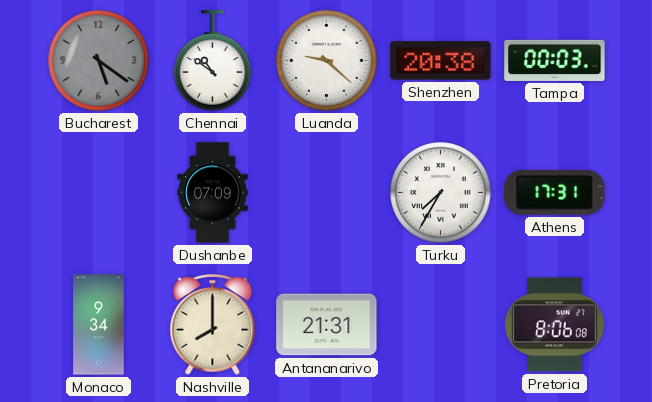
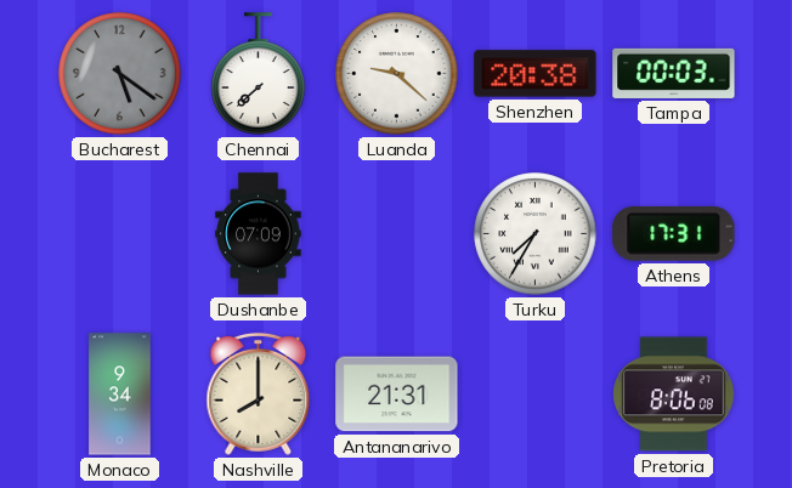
Chennai: 10:51 -> 7:38
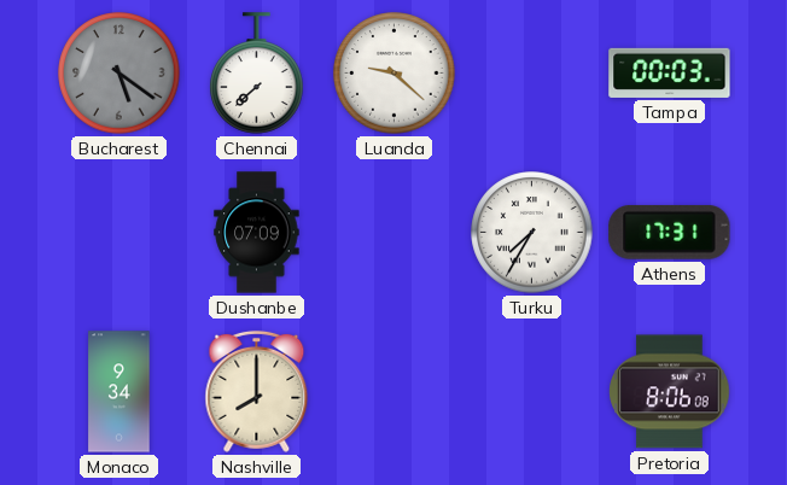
Shenzhen: 20:38 -> none
Antananarivo: 21:31 -> none
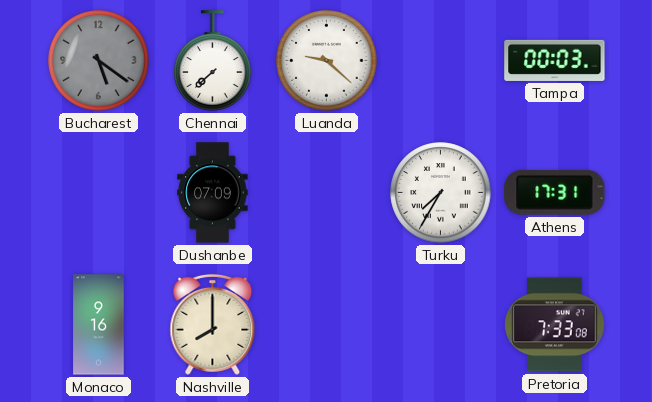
Monaco: 9:34 -> 9:16
Pretoria: 8:06 -> 7:33
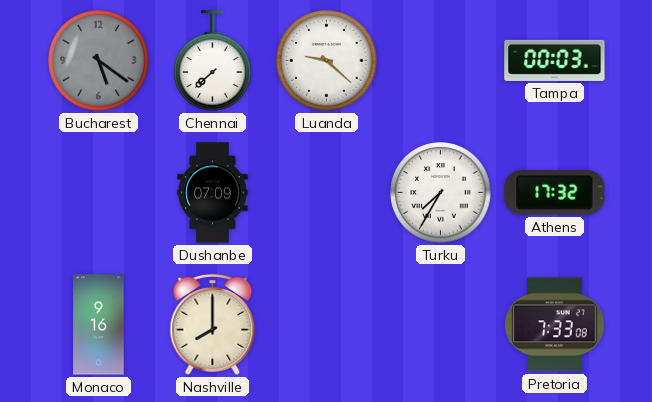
Athens: 17:31 -> 17:32
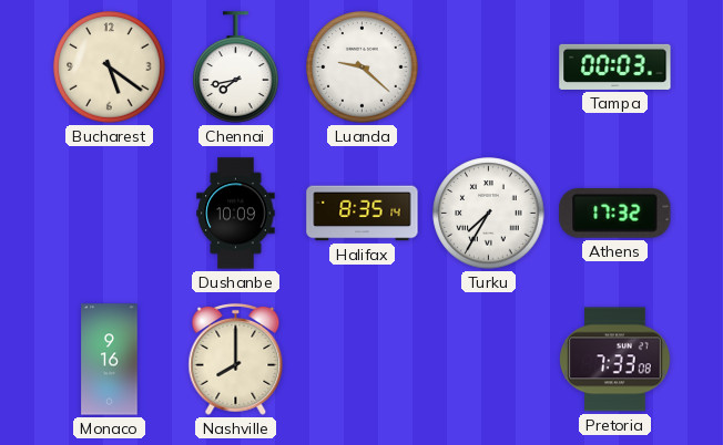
Bucharest dial: grey -> cream
Chennai: 7:38 -> 7:43
Dushanbe: 07:09 -> 10:09
Halifax: none -> 8:35
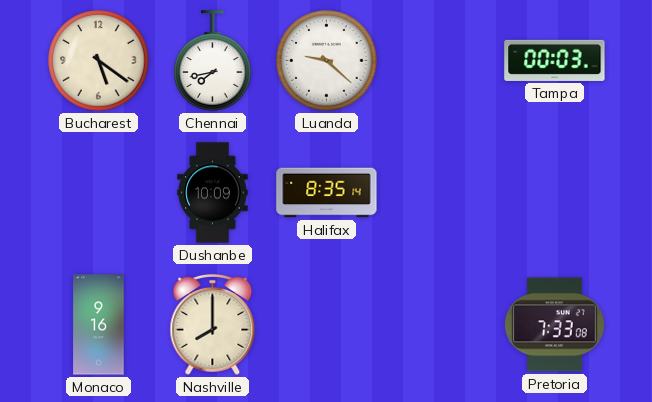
Turku: 7:35 -> none
Athens: 17:32 -> none
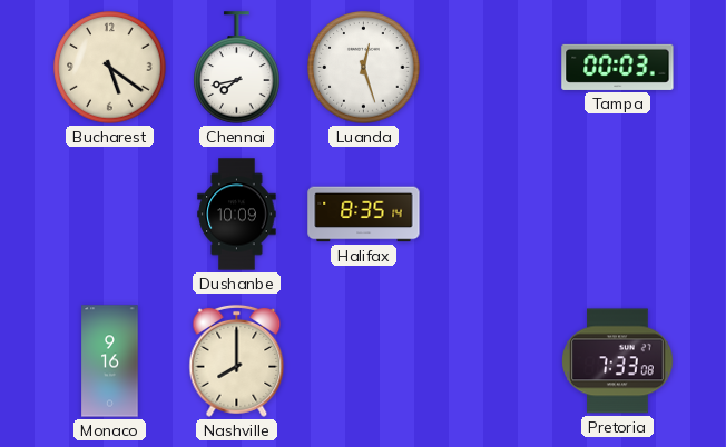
Luanda: 9:22 -> 12:27
